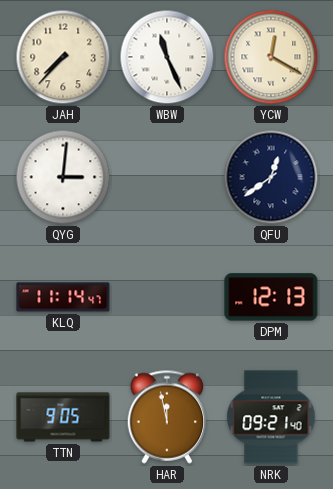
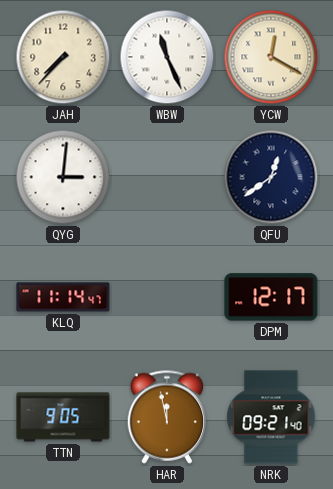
DPM: 12:13 -> 12:17
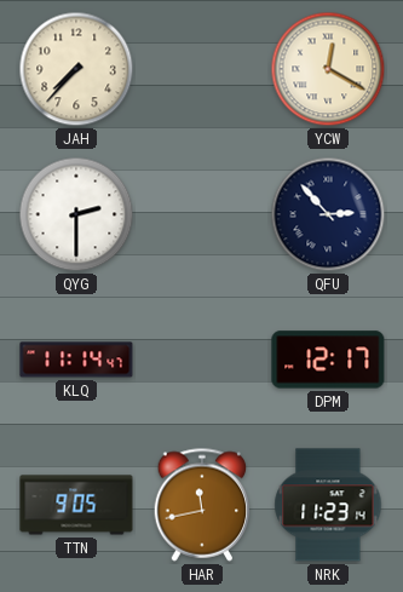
WBW: 11:26 -> none
QYG: 3:01 -> 2:30
QFU: 12:39 -> 2:53
HAR: 11:58 -> 11:43
NRK: 09:21 -> 11:23
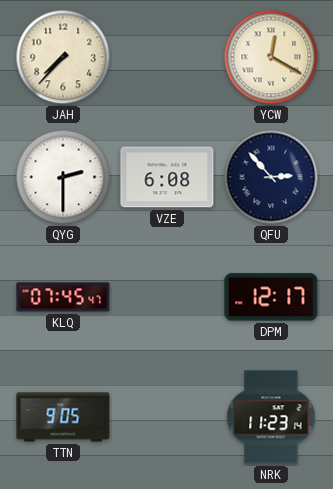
VZE: none -> 6:08
KLQ: 11:14 -> 07:45
HAR: 11:43 -> none
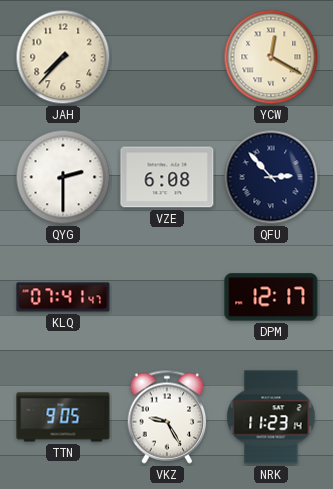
KLQ: 07:45 -> 07:41
VKZ: none -> 9:25
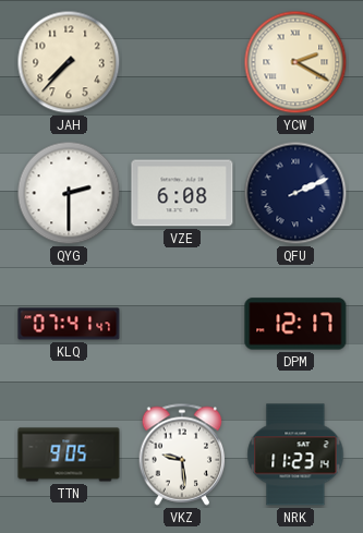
YCW: 12:20 -> 2:20
QFU: 2:53 -> 2:11
VKZ: 9:25 -> 9:29
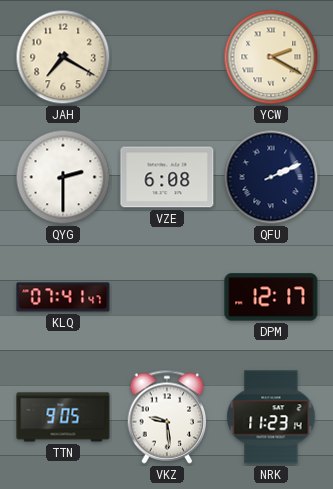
JAH: 7:37 -> 7:20
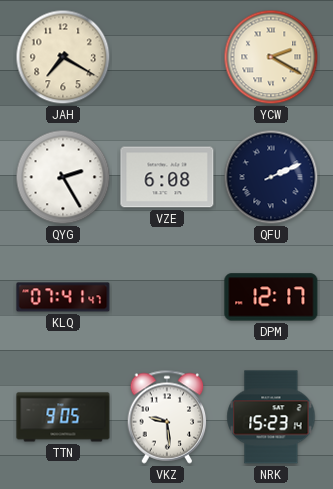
QYG: 2:30 -> 2:25
NRK: 11:23 -> 15:23
